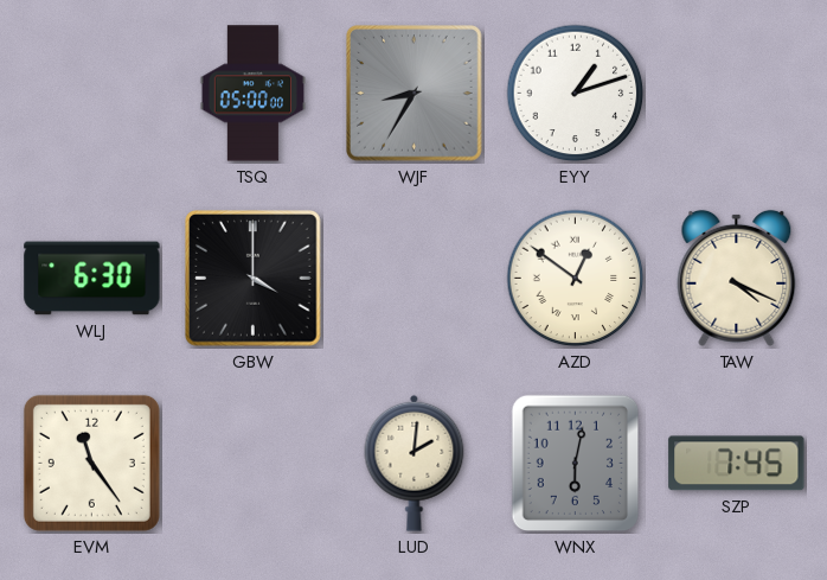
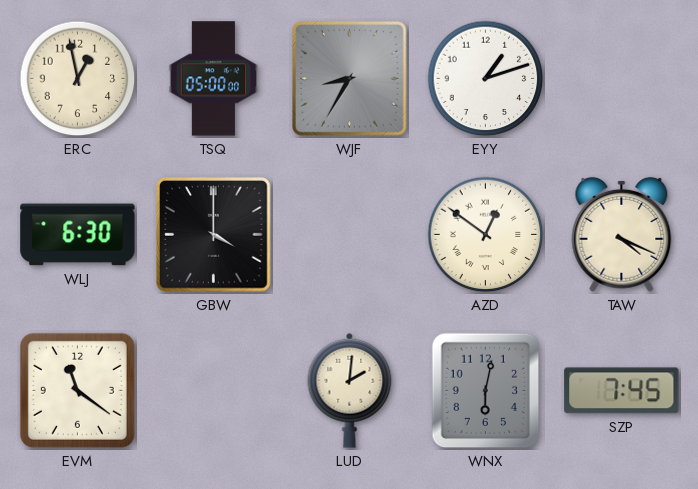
ERC: none -> 12:58
EVM: 11:24 -> 11:21
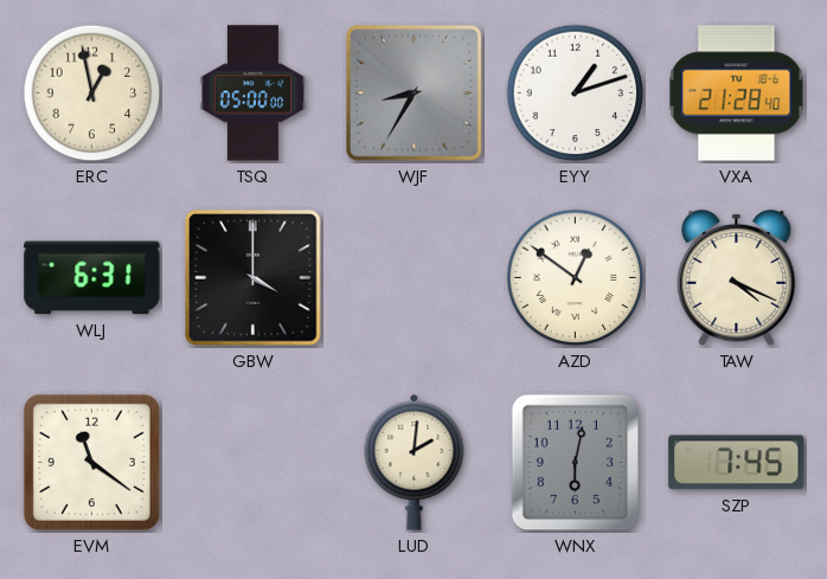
VXA: none -> 21:28
WLJ: 6:30 -> 6:31
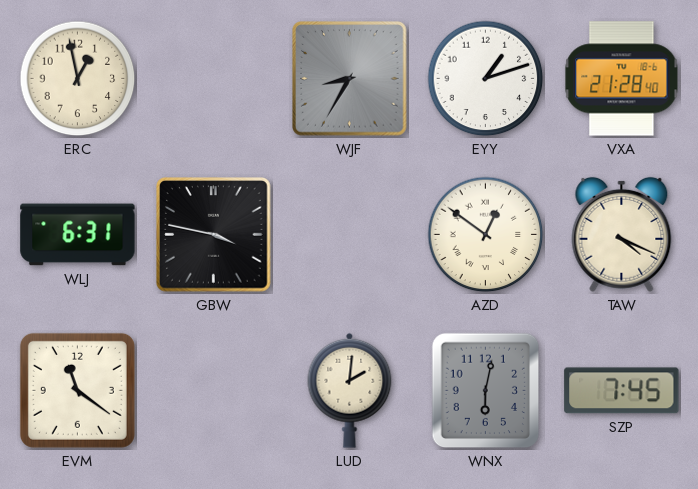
TSQ: 05:00 -> none
GBW: 4:00 -> 3:47
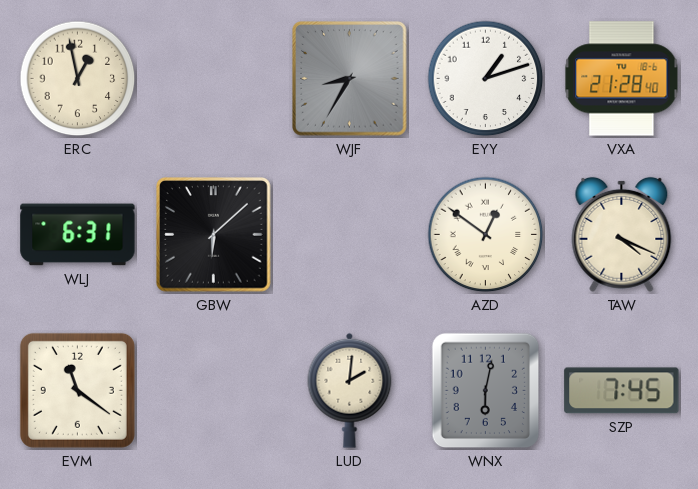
GBW: 3:47 -> 6:08
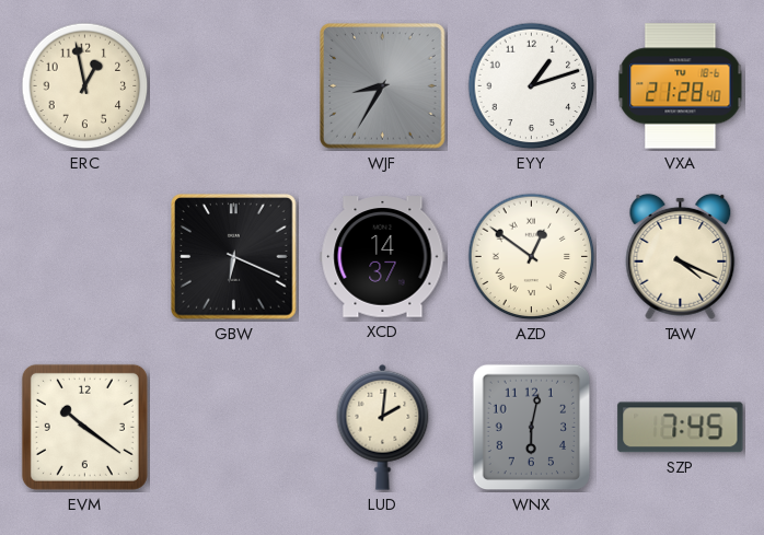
WLJ: 6:31 -> none
GBW: 6:08 -> 6:19
XCD: none -> 14:37
EVM: 11:21 -> 10:21
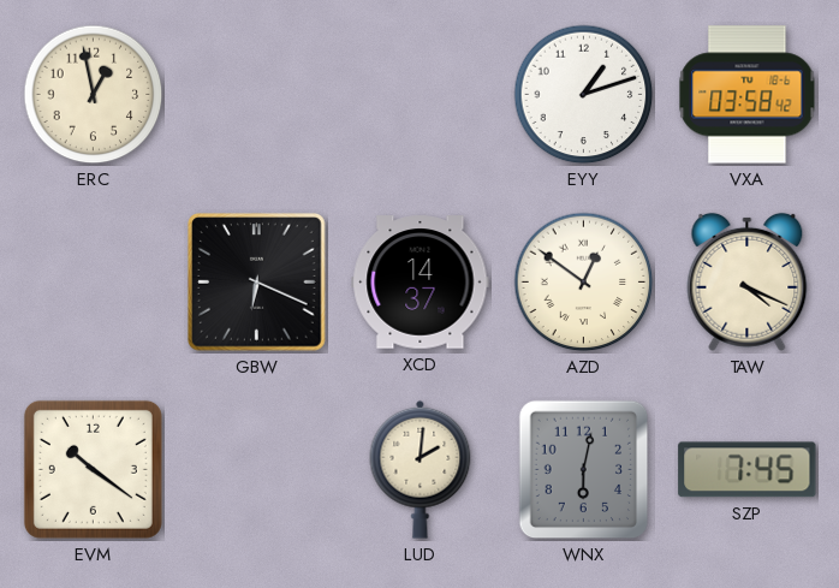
WJF: 8:35 -> none
VXA: 21:28 -> 03:58
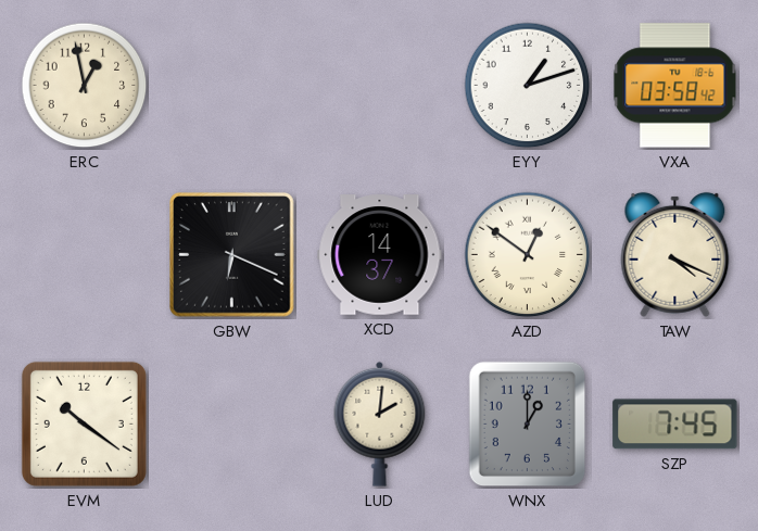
WNX: 6:02 -> 1:00
